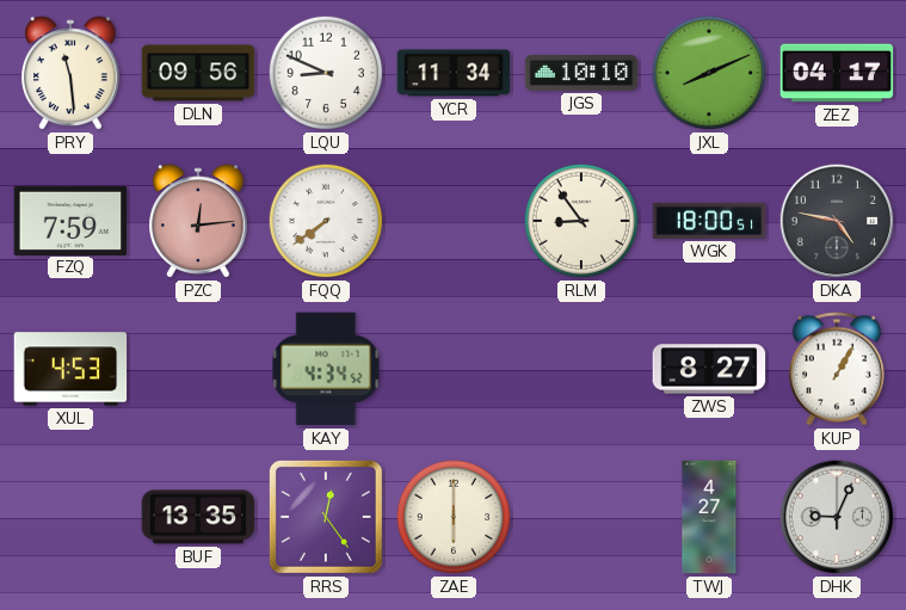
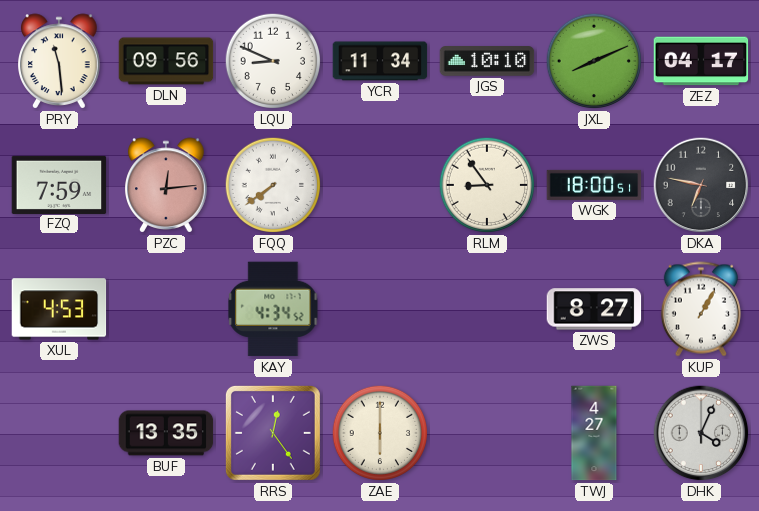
DKA: 4:47 -> 6:47
DHK: 9:04 -> 4:04
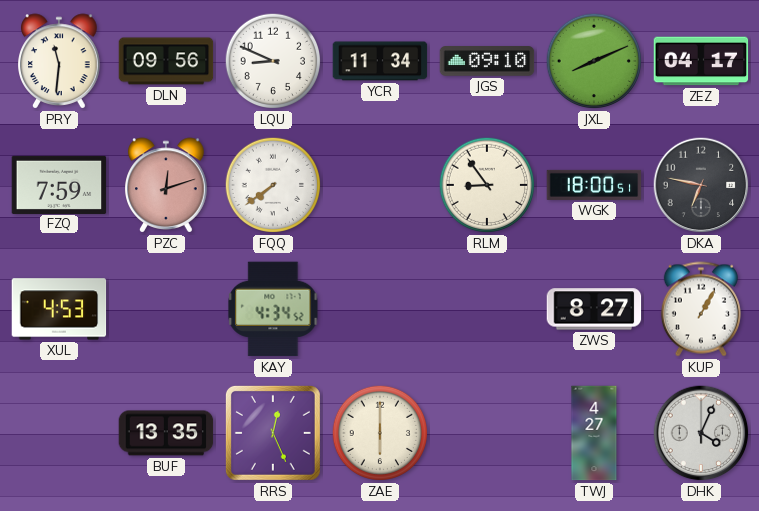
PRY: 11:29 -> 11:31
JGS: 10:10 -> 09:10
PZC: 12:14 -> 12:12
RRS: 12:24 -> 12:26
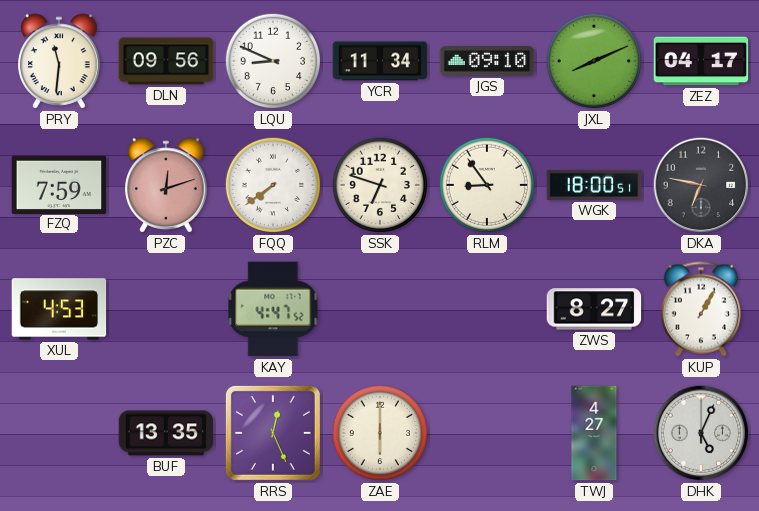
SSK: none -> 6:48
KAY: 4:34 -> 4:47
DHK: 4:04 -> 5:04
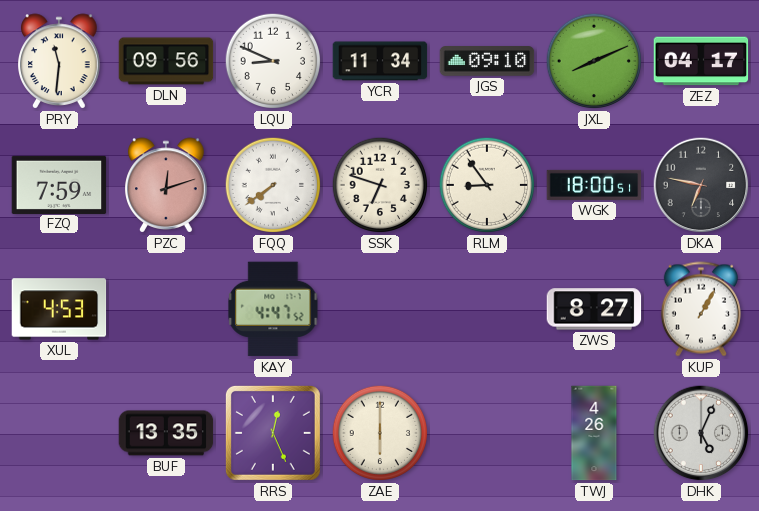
TWJ: 4:27 -> 4:26
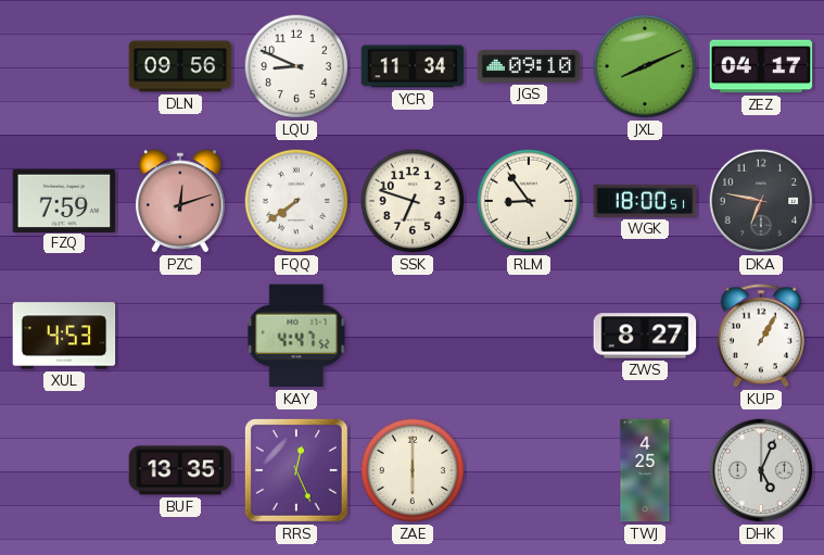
PRY: 11:31 -> none
TWJ: 4:26 -> 4:25
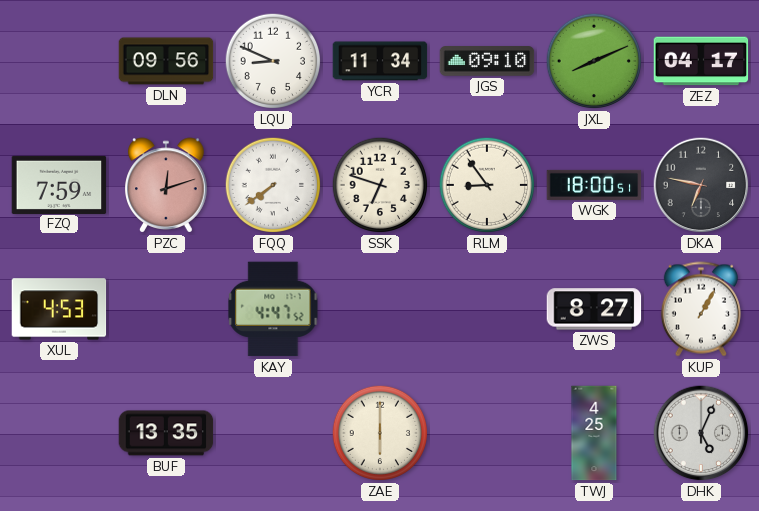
RRS: 12:26 -> none
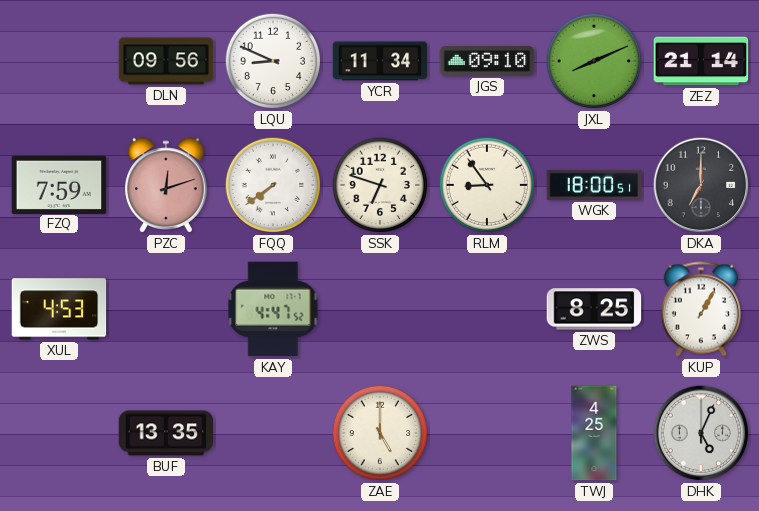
ZEZ: 04:17 -> 21:14
DKA: 6:47 -> 7:00
ZWS: 8:27 -> 8:25
ZAE: 6:00 -> 5:00
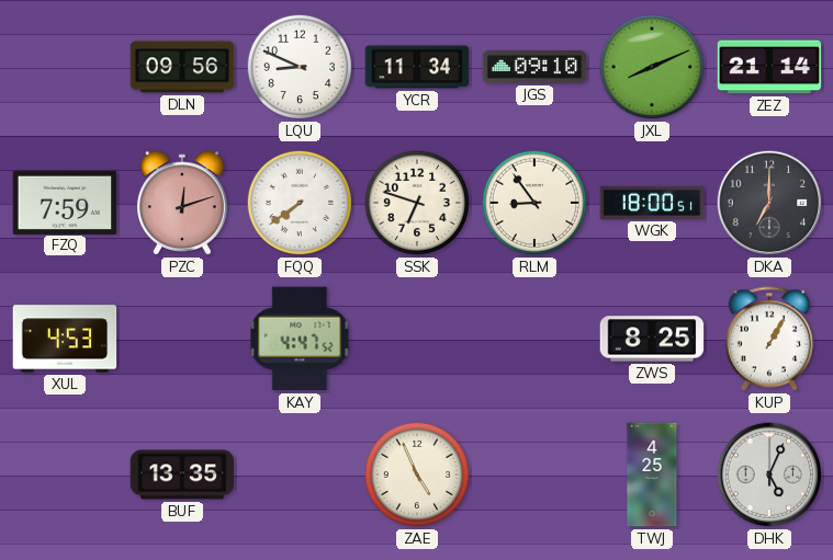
ZAE: 5:00 -> 4:56
